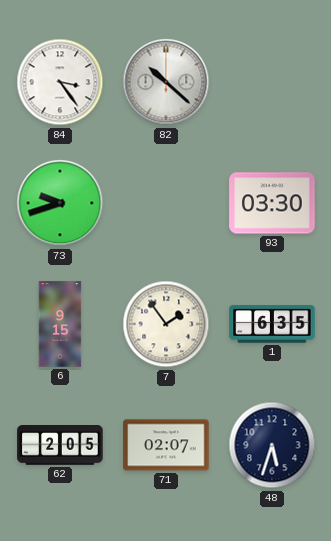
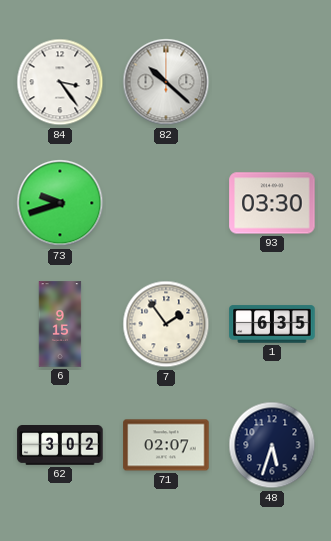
62: 2:05 -> 3:02
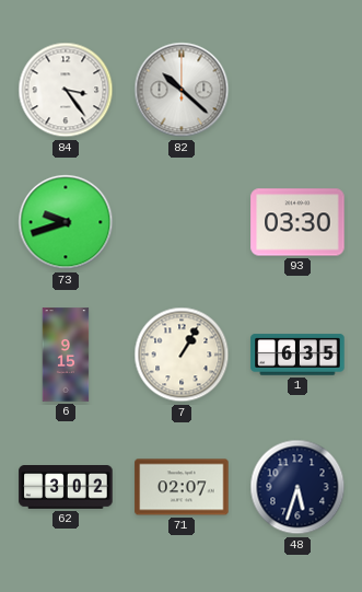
7: 1:54 -> 1:05
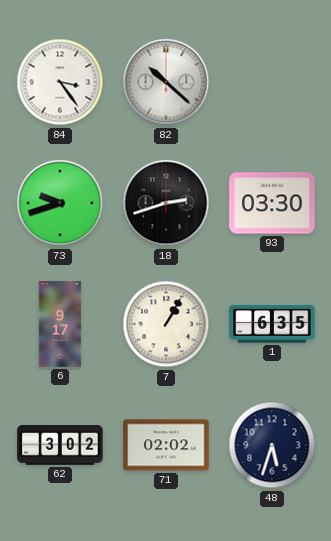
18: none -> 2:42
6: 9:15 -> 9:17
71: 02:07 -> 02:02
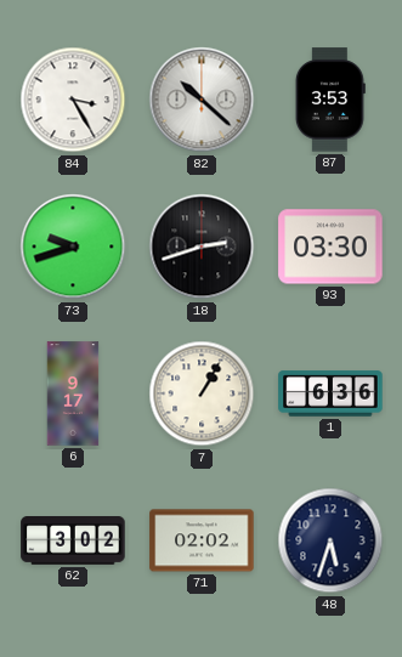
84: 3:24 -> 3:25
87: none -> 3:53
1: 6:35 -> 6:36
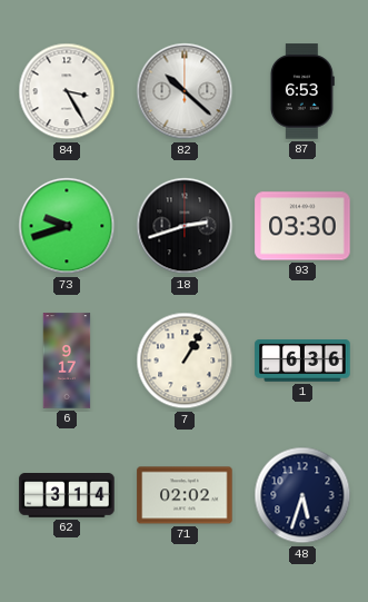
87: 3:53 -> 6:53
62: 3:02 -> 3:14
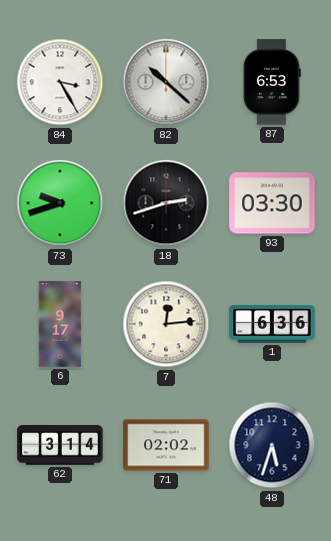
7: 1:05 -> 12:14
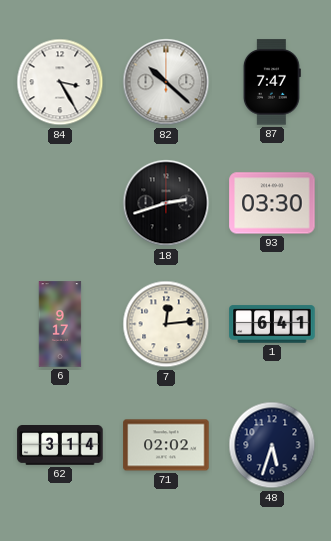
87: 6:53 -> 7:47
73: 9:42 -> none
1: 6:36 -> 6:41
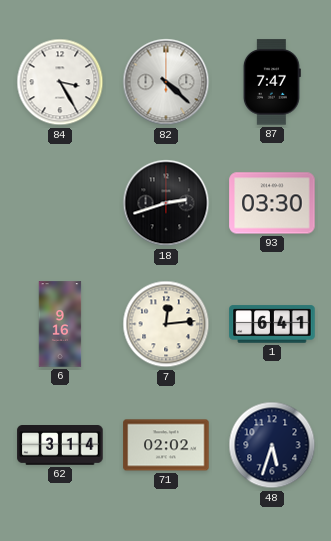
82: 10:22 -> 4:22
6: 9:17 -> 9:16
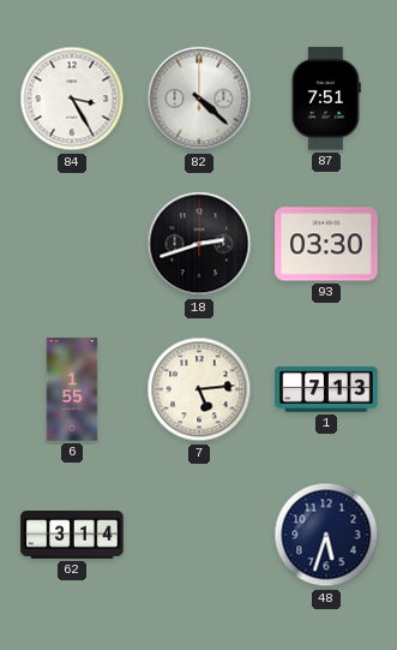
87: 7:47 -> 7:51
6: 9:16 -> 1:55
7: 12:14 -> 5:14
1: 6:41 -> 7:13
71: 02:02 -> none
